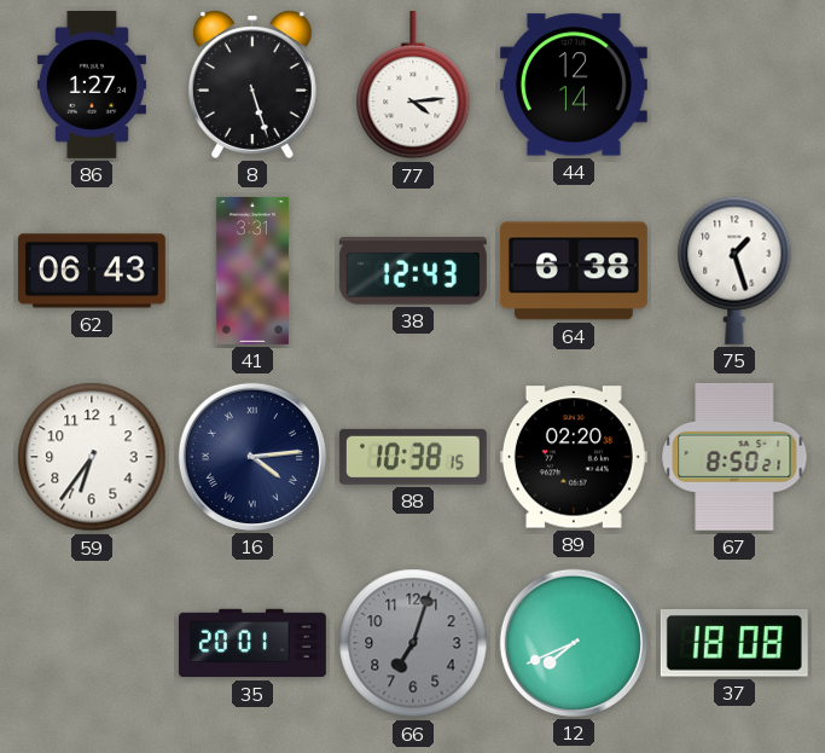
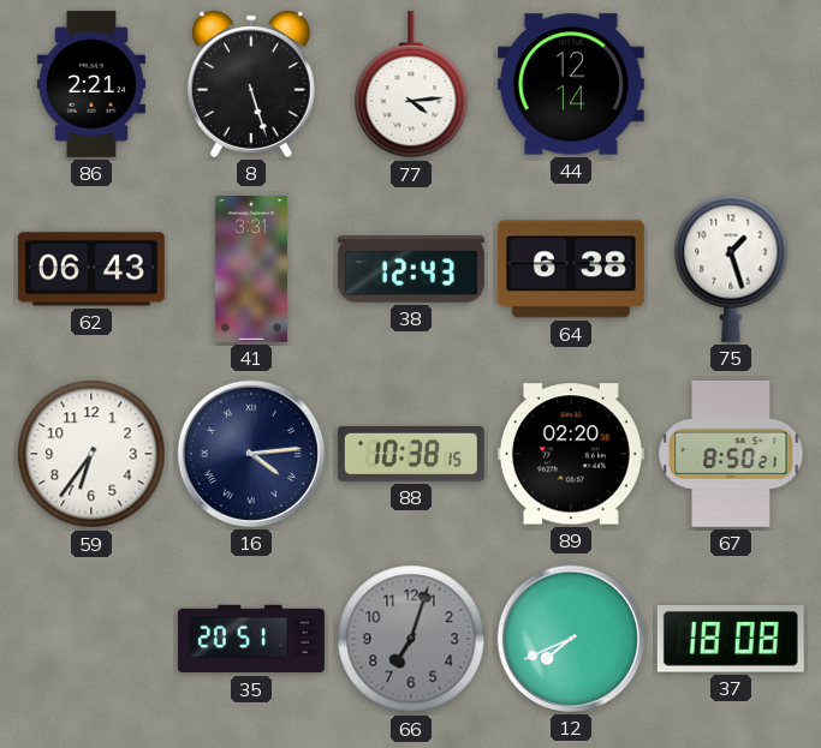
86: 1:27 -> 2:21
35: 20:01 -> 20:51
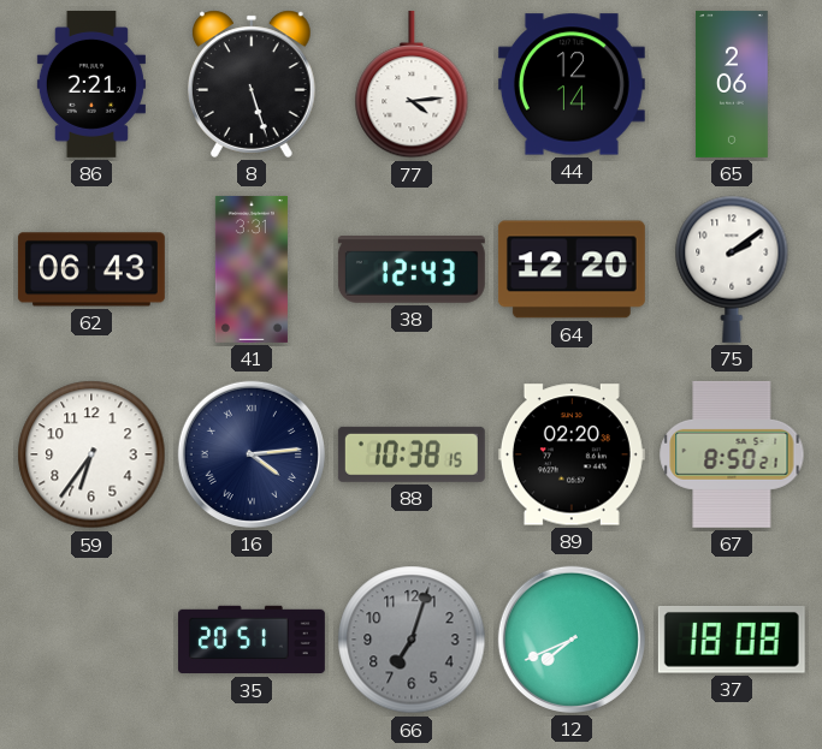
65: none -> 2:06
64: 6:38 -> 12:20
75: 1:27 -> 2:09
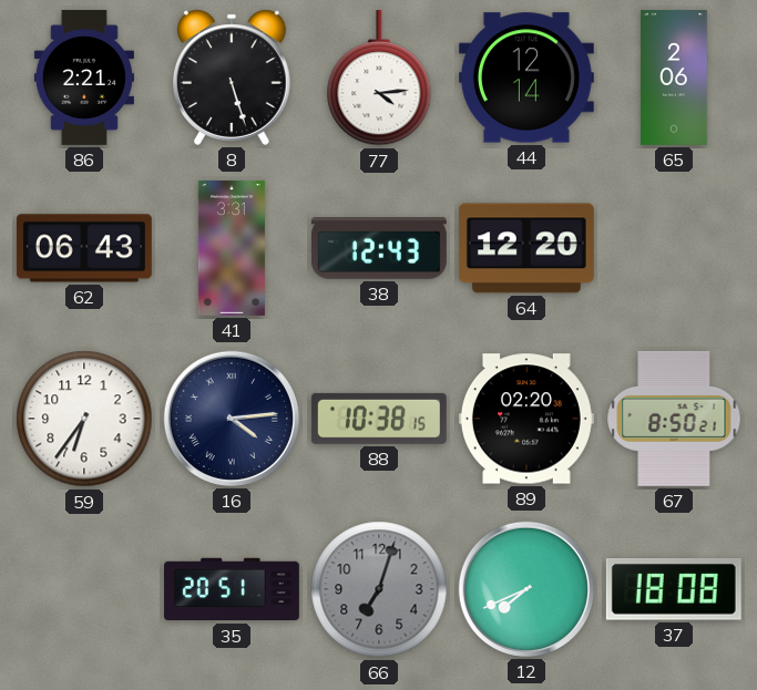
75: 2:09 -> none
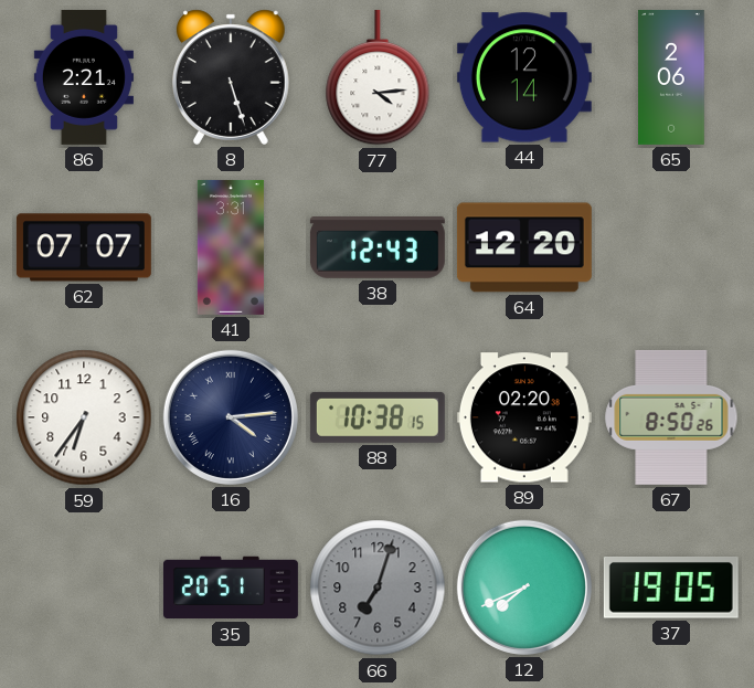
62: 06:43 -> 07:07
67: 8:50:21 -> 8:50:26
37: 18:08 -> 19:05
